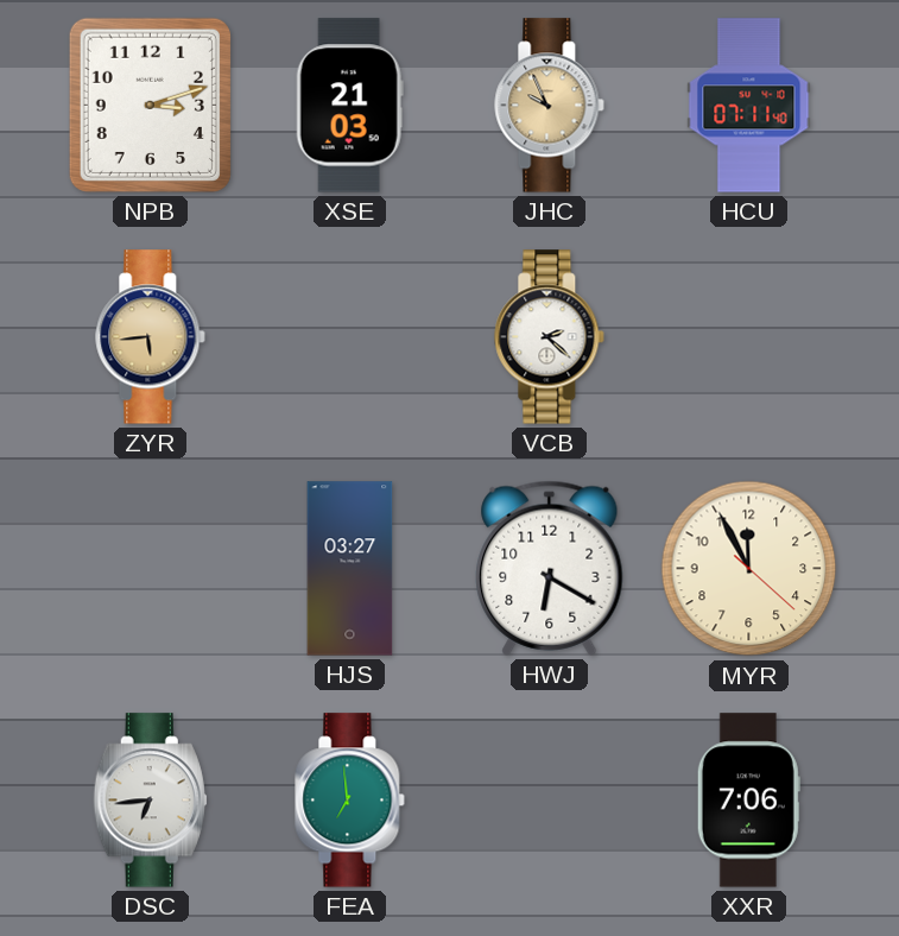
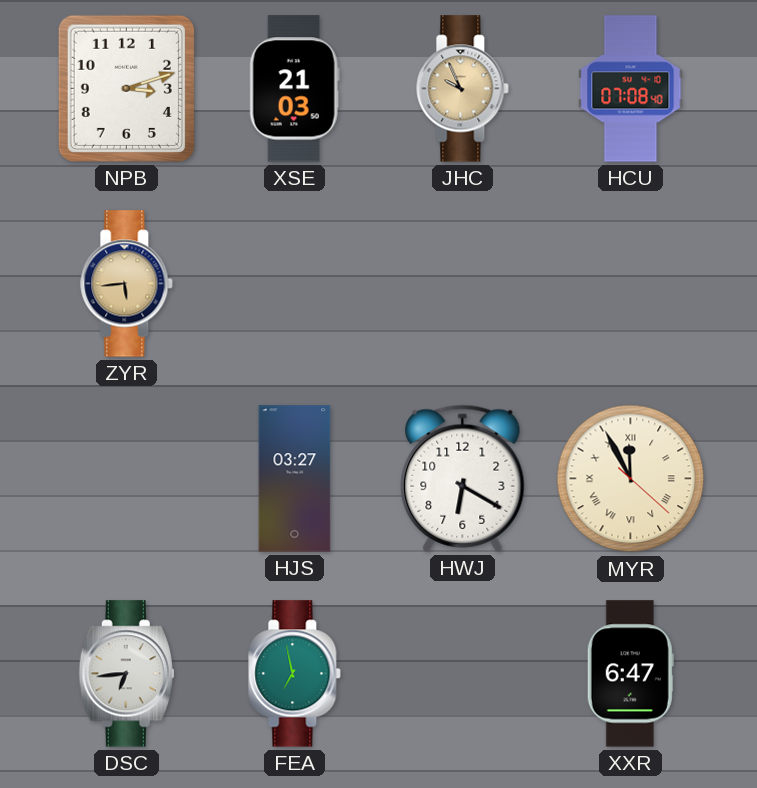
HCU: 07:11 -> 07:08
VCB: 2:22 -> none
MYR numerals: Arabic -> Roman
FEA: 6:59 -> 6:58
XXR: 7:06 -> 6:47
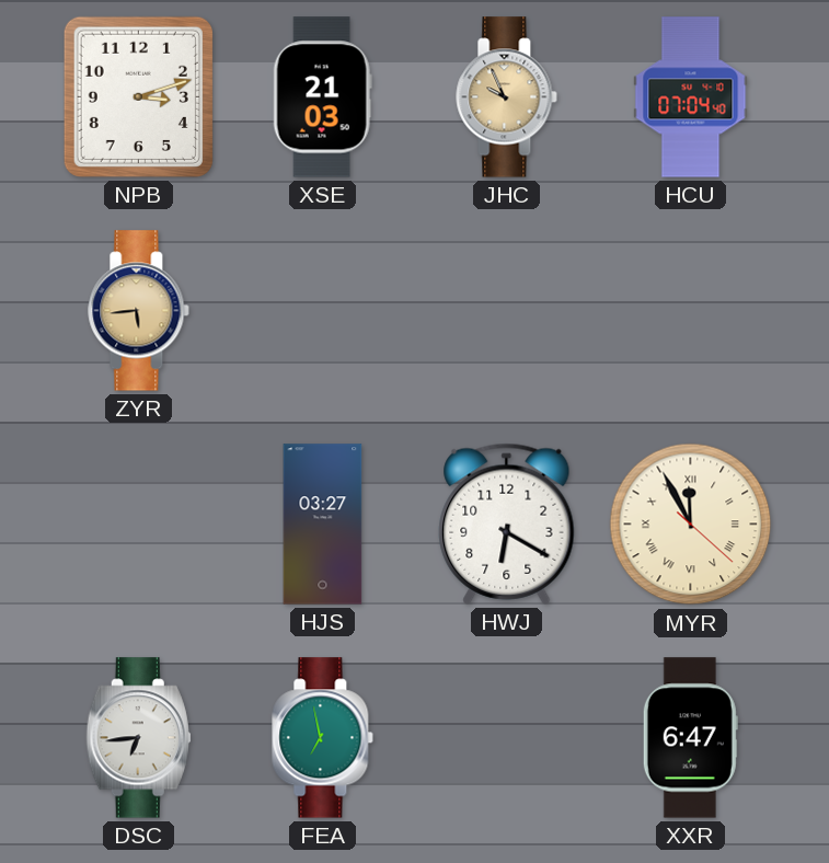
HCU: 07:08 -> 07:04
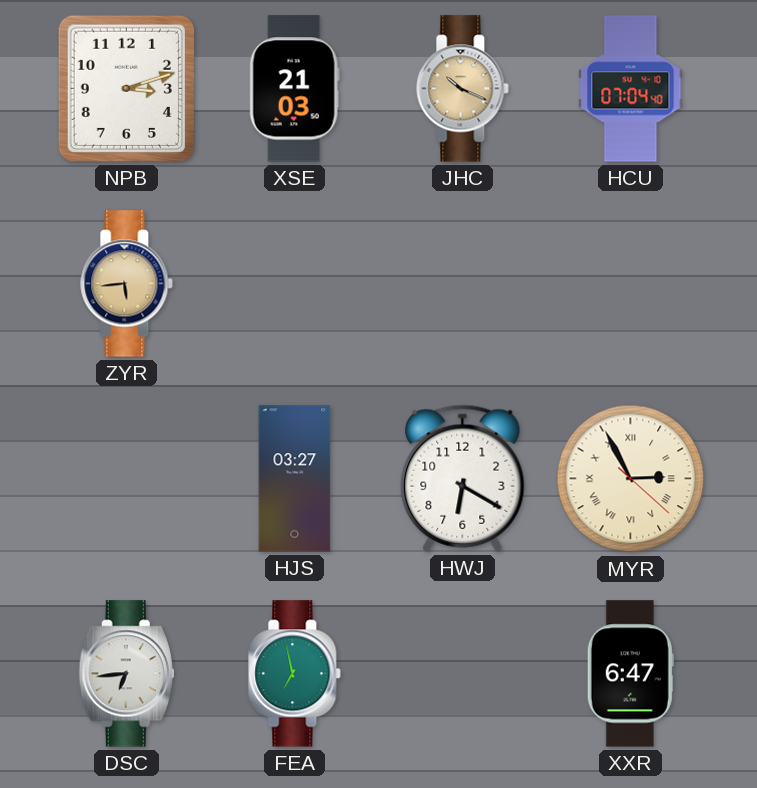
JHC: 9:56 -> 10:19
MYR: 11:55 -> 2:55
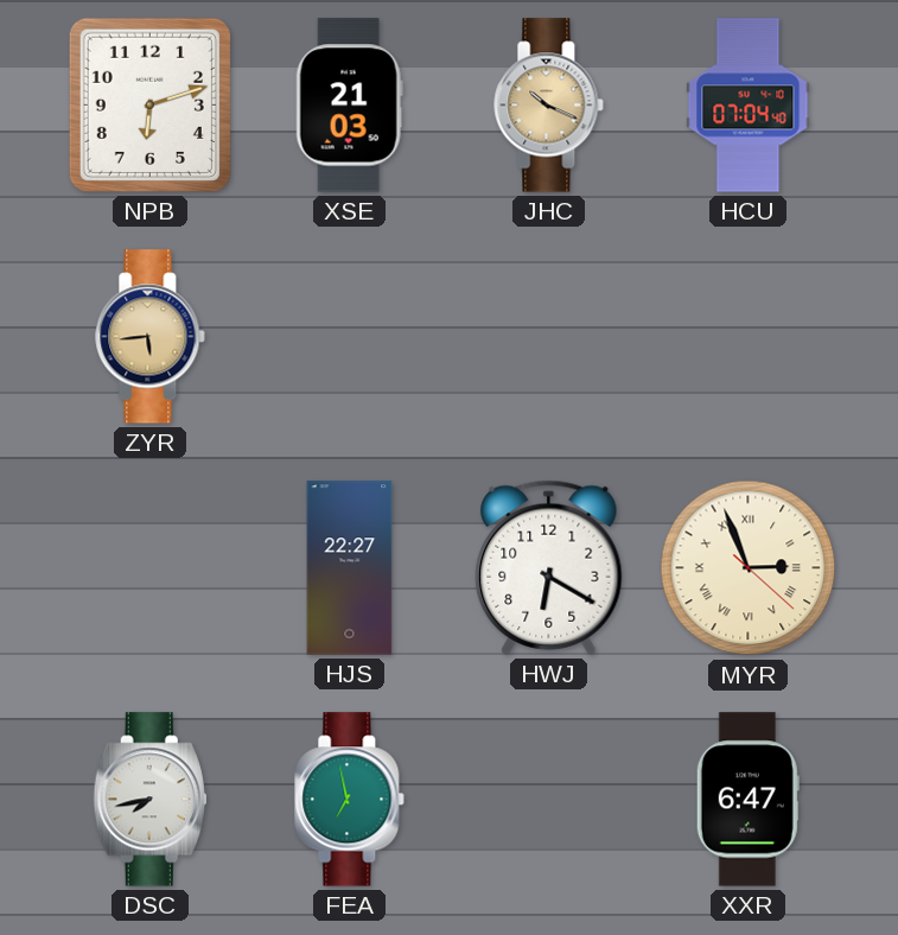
NPB: 3:12 -> 6:12
HJS: 03:27 -> 22:27
MYR: 2:55 -> 2:56
DSC: 6:44 -> 7:43
